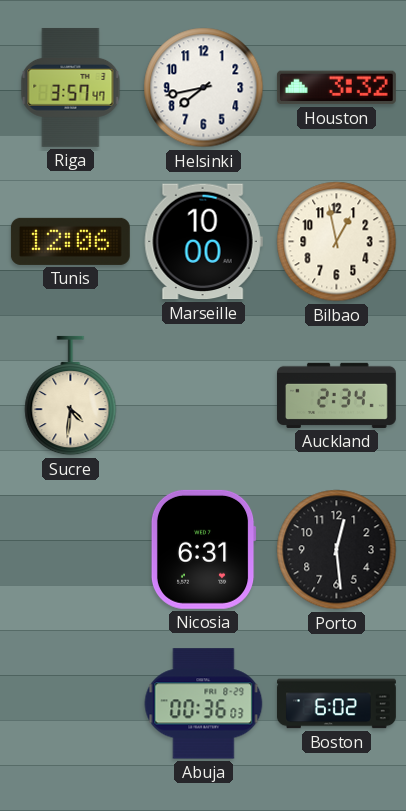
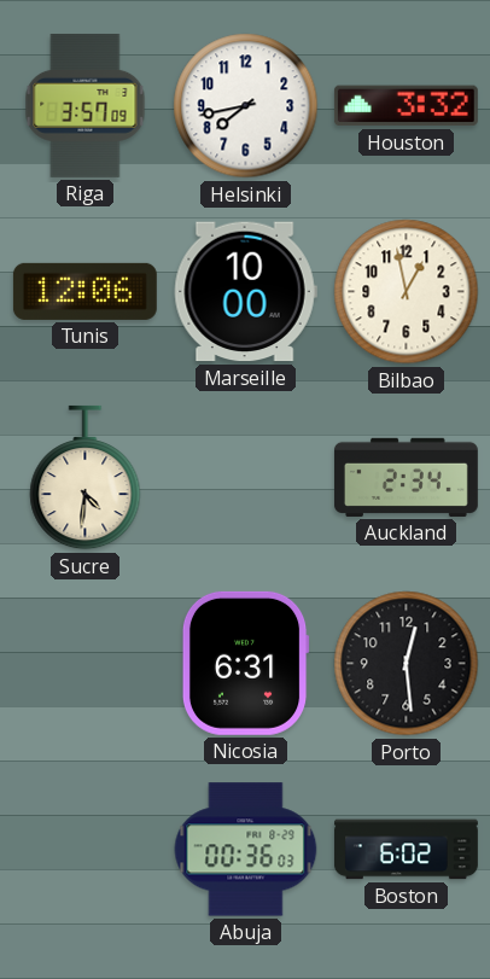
Riga: 3:57:47 -> 3:57:09
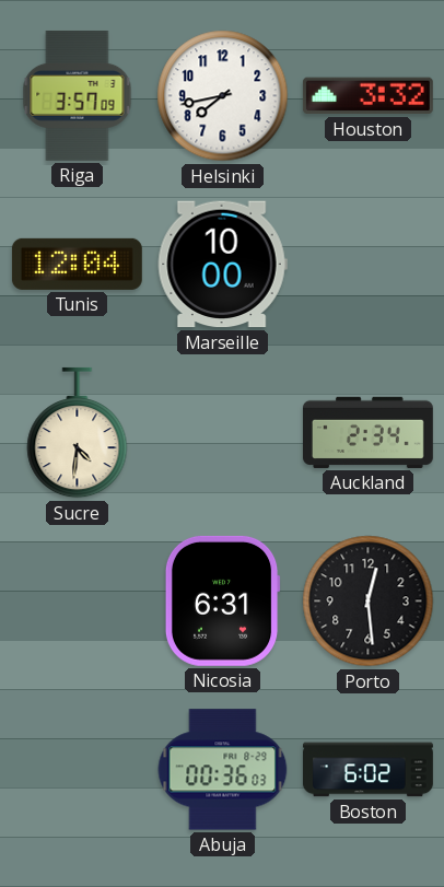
Tunis: 12:06 -> 12:04
Bilbao: 12:58 -> none
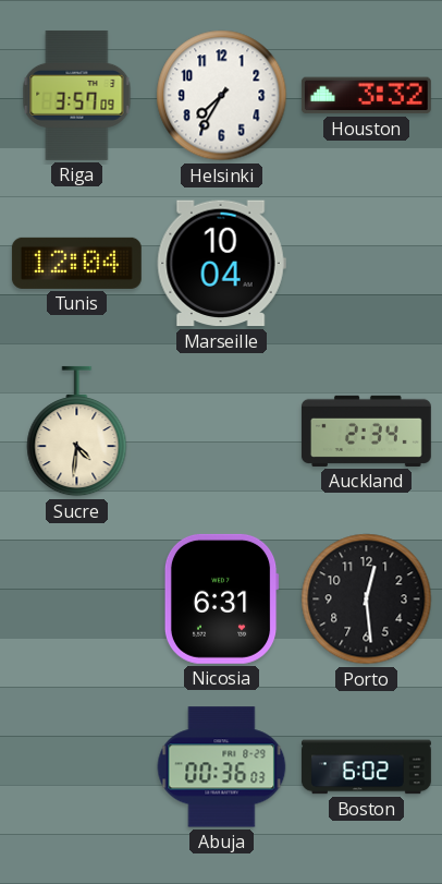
Helsinki: 7:43 -> 7:35
Marseille: 10:00 -> 10:04
